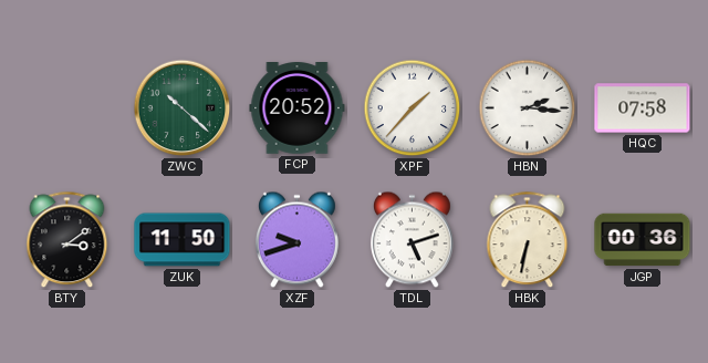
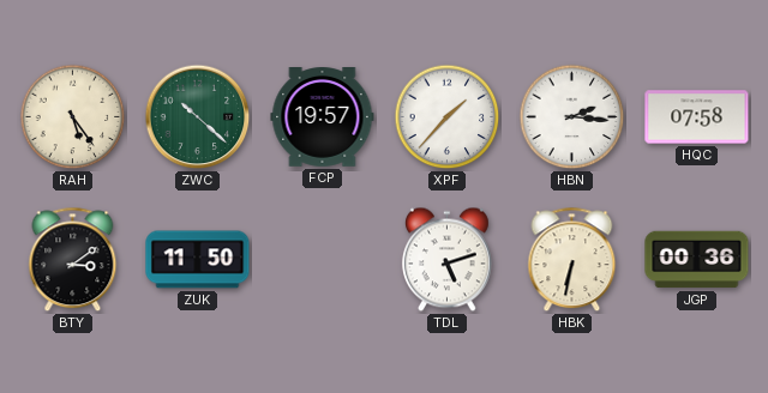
RAH: none -> 5:24
FCP: 20:52 -> 19:57
XZF: 9:42 -> none
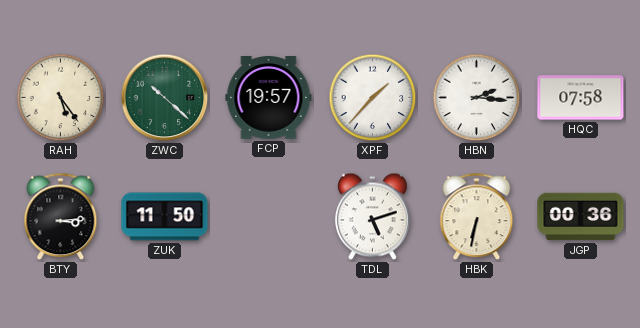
BTY: 3:09 -> 3:14
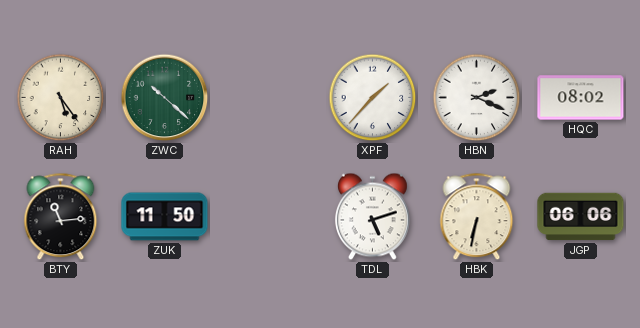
FCP: 19:57 -> none
HBN: 2:16 -> 2:19
HQC: 07:58 -> 08:02
BTY: 3:14 -> 11:14
JGP: 00:36 -> 06:06
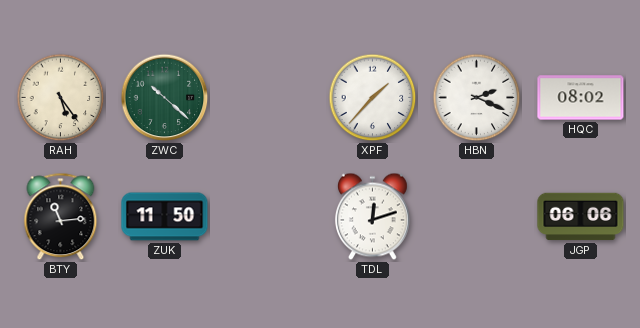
TDL: 5:12 -> 12:12
HBK: 6:32 -> none
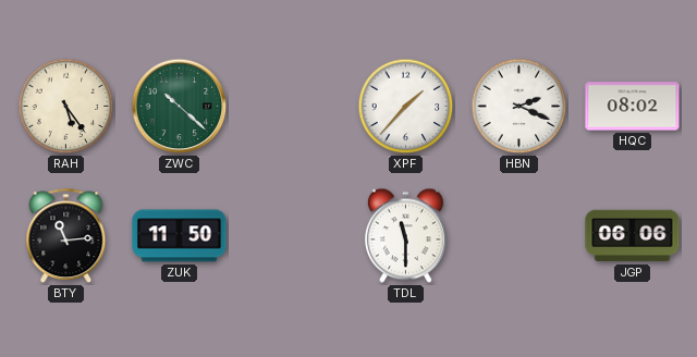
TDL: 12:12 -> 11:30
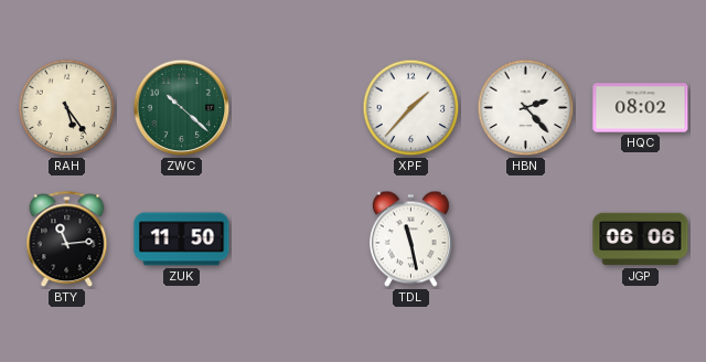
HBN: 2:19 -> 2:23
TDL: 11:30 -> 11:28
